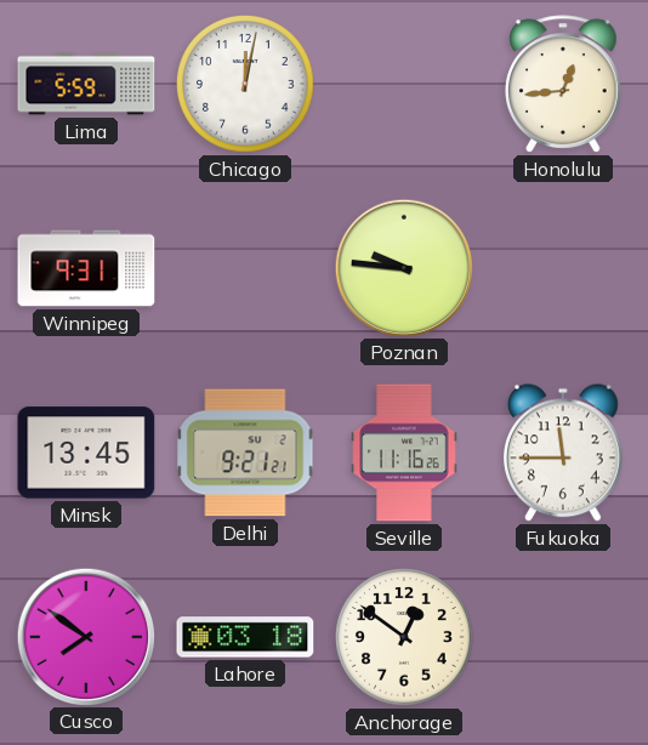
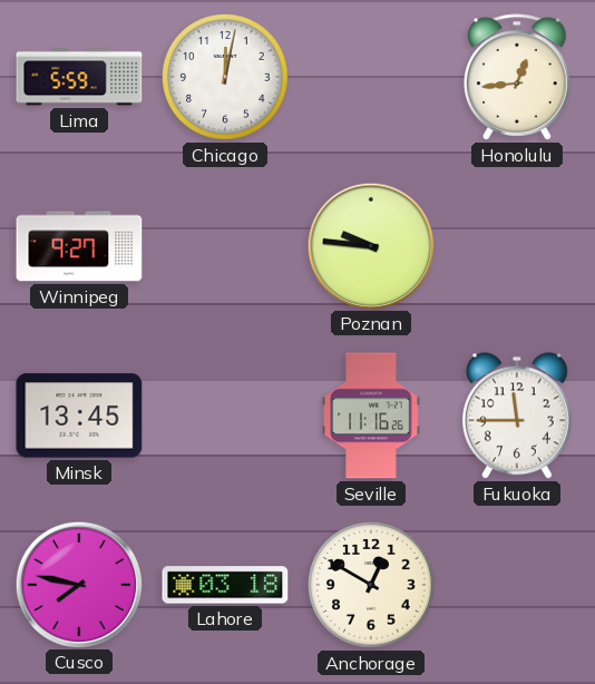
Winnipeg: 9:31 -> 9:27
Delhi: 9:21 -> none
Cusco: 7:51 -> 7:47
Anchorage: 12:51 -> 12:50
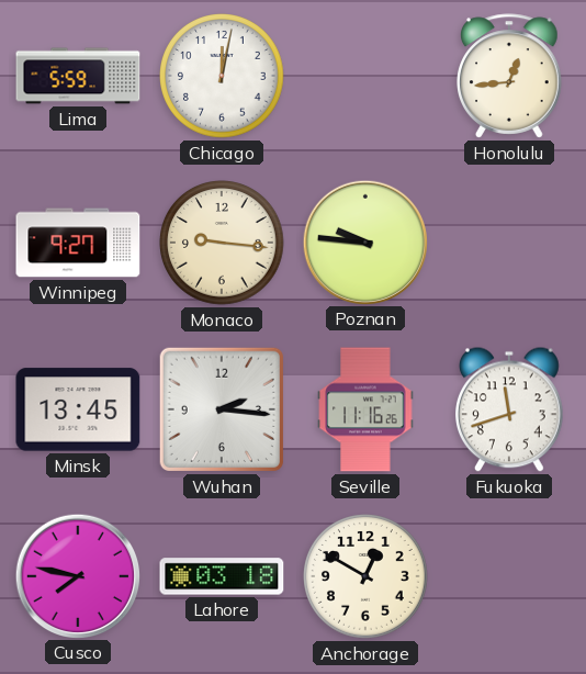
Monaco: none -> 9:16
Wuhan: none -> 2:16
Fukuoka: 11:45 -> 11:42
